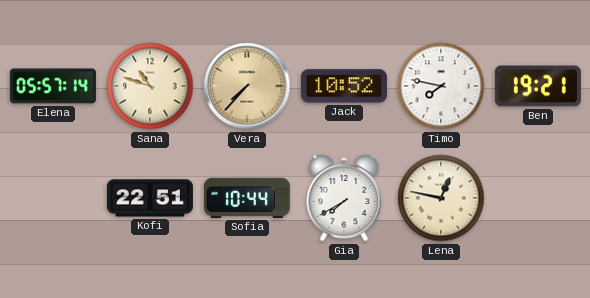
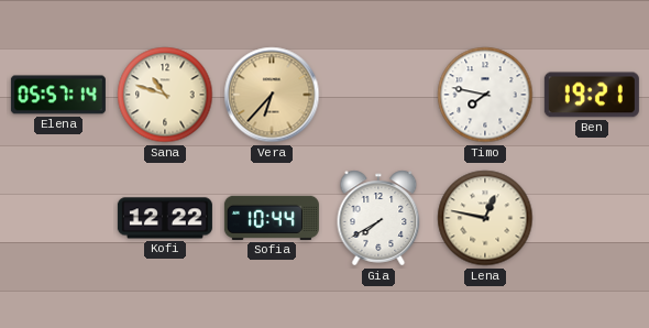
Vera: 7:37 -> 6:37
Jack: 10:52 -> none
Kofi: 22:51 -> 12:22
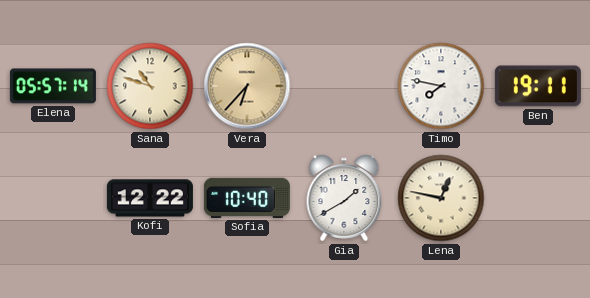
Ben: 19:21 -> 19:11
Sofia: 10:44 -> 10:40
Gia: 7:40 -> 1:40
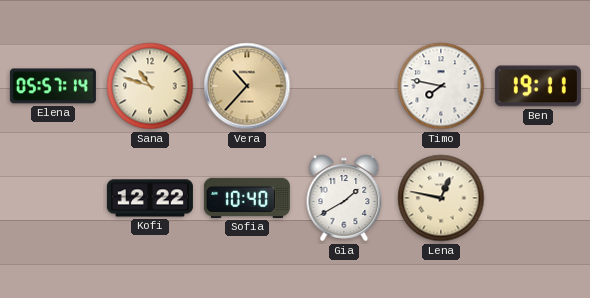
Vera: 6:37 -> 10:37
